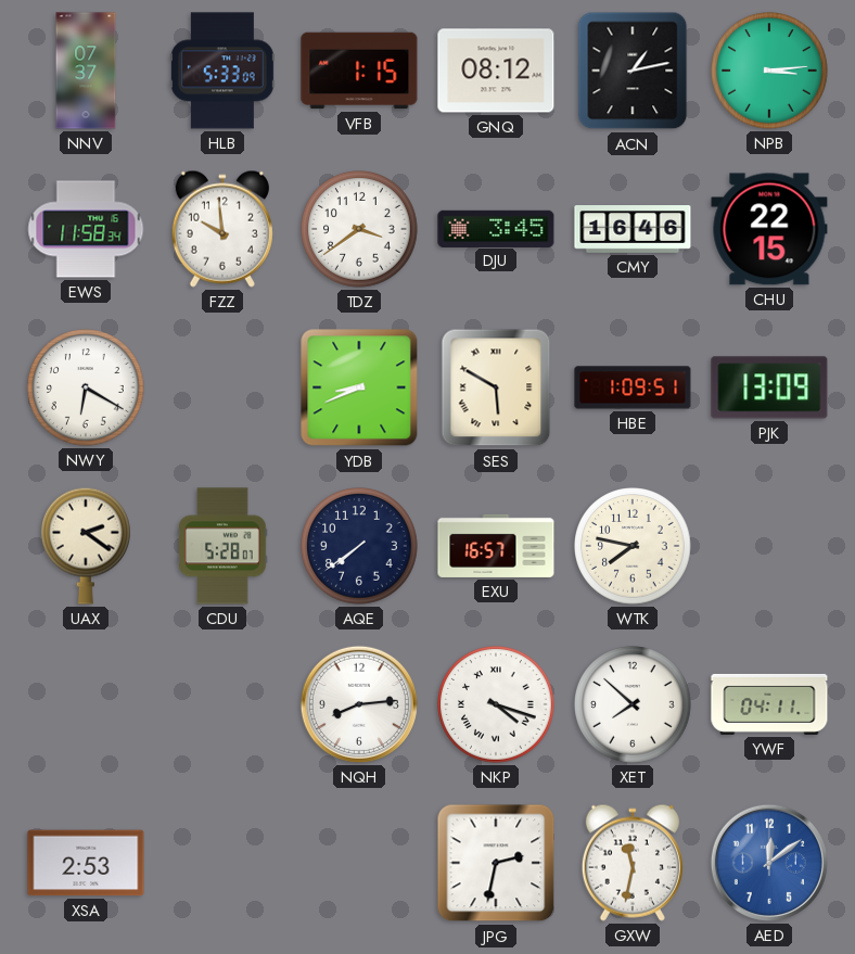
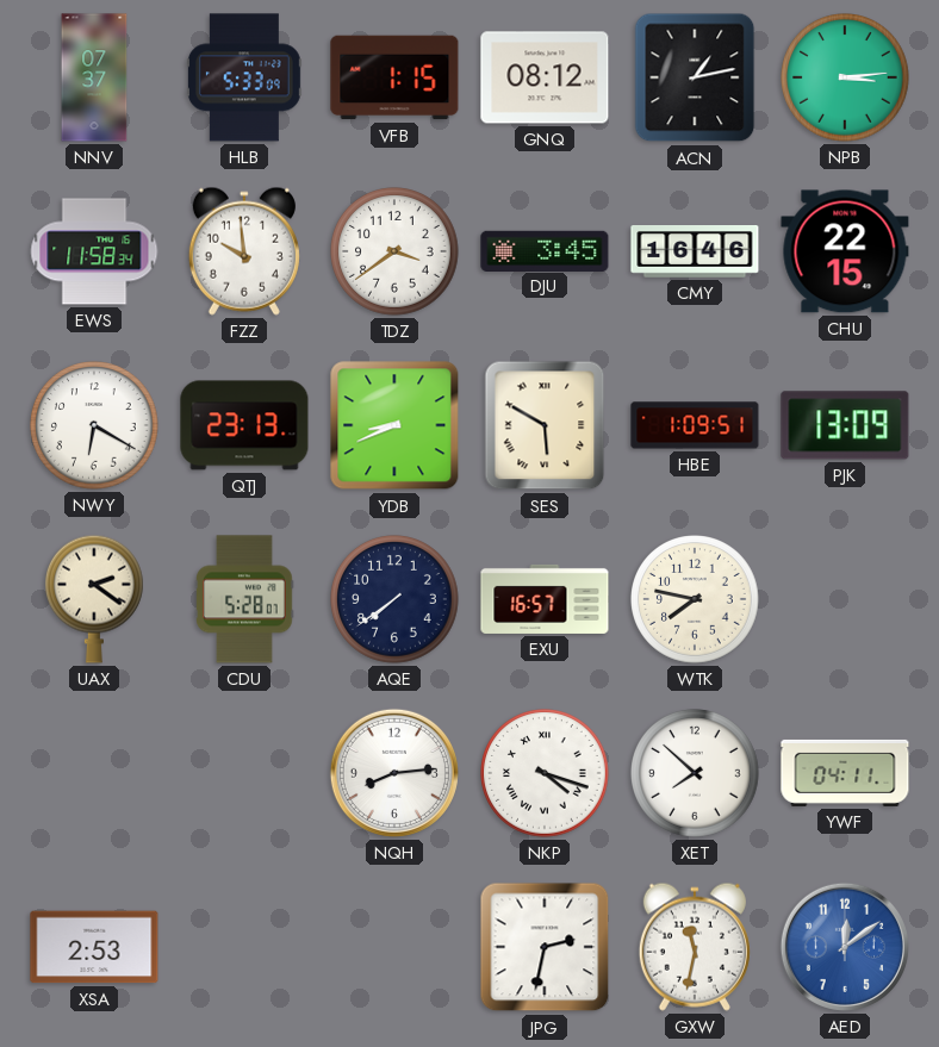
QTJ: none -> 23:13
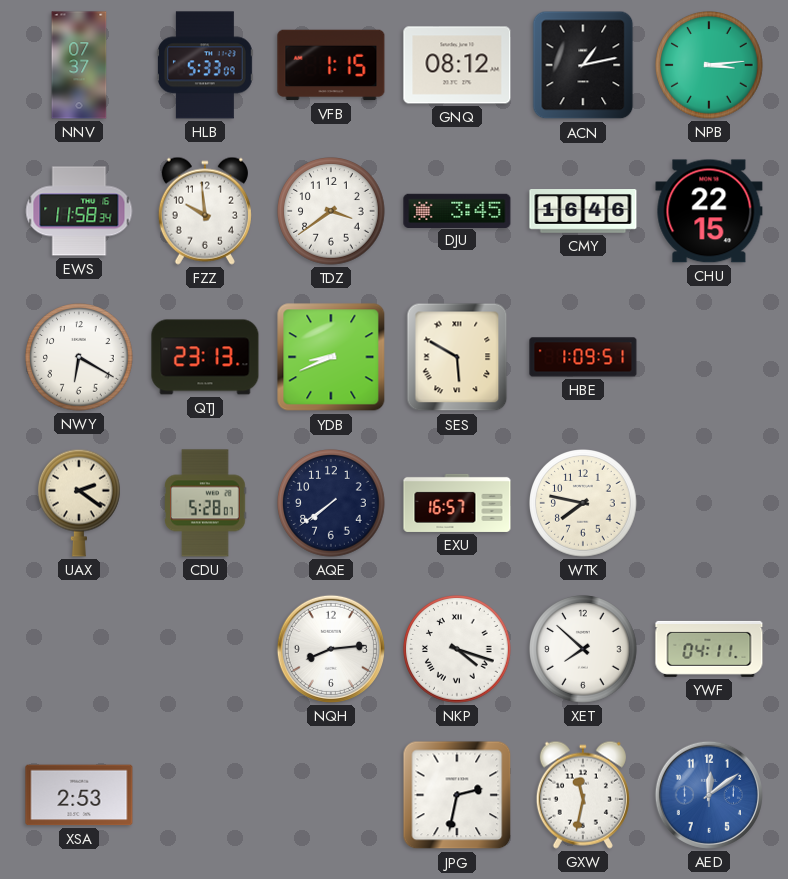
PJK: 13:09 -> none
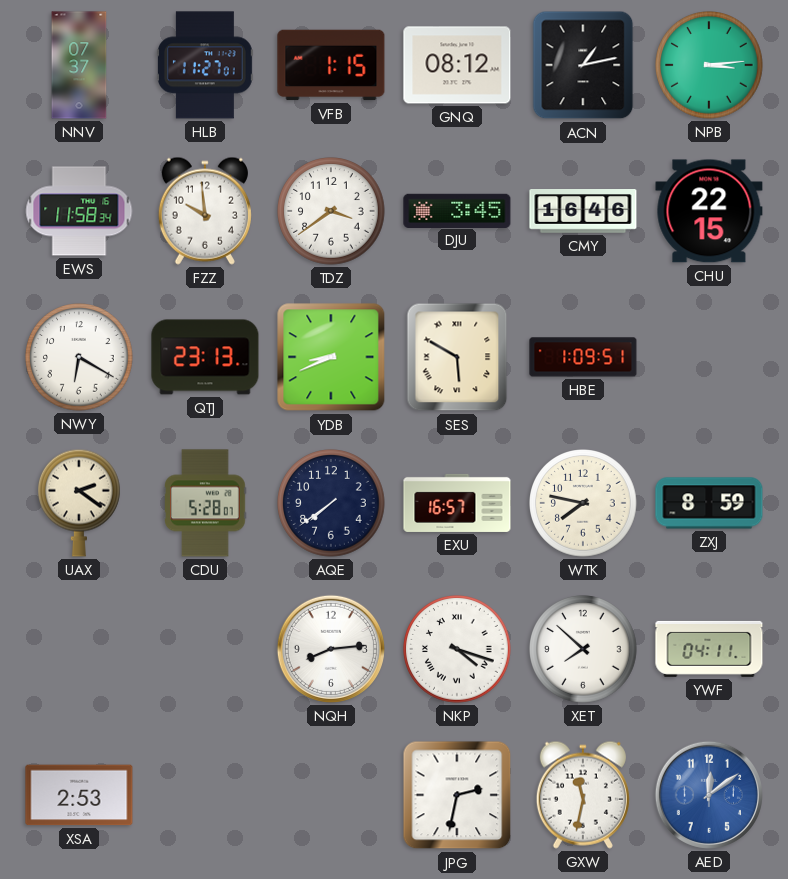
HLB: 5:33 -> 11:27
ZXJ: none -> 8:59
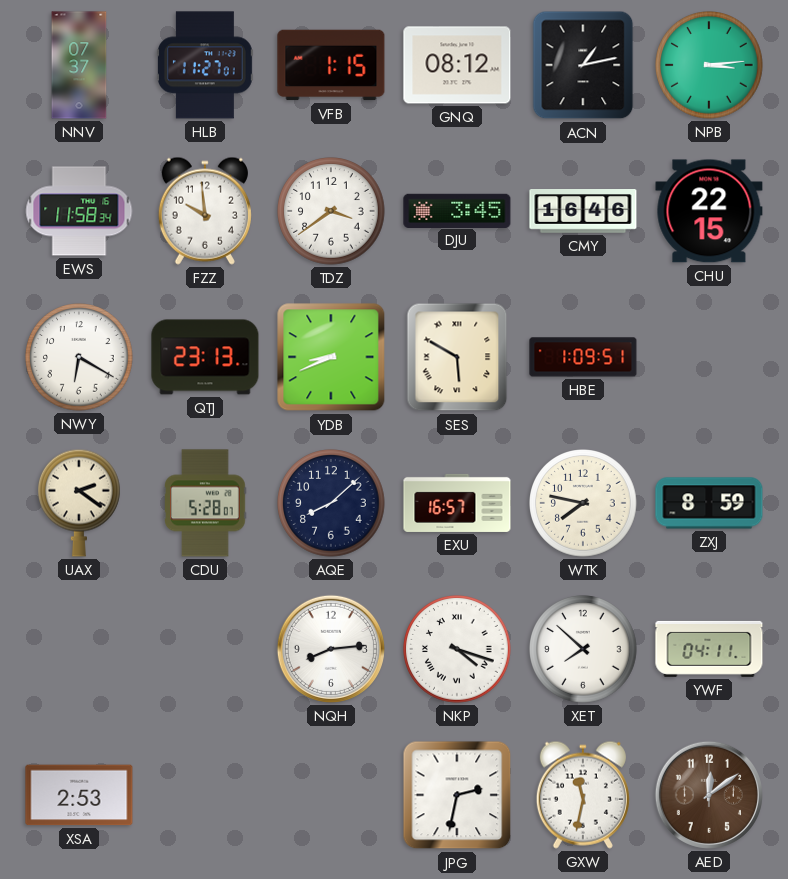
AQE: 7:39 -> 8:08
AED dial: blue -> brown
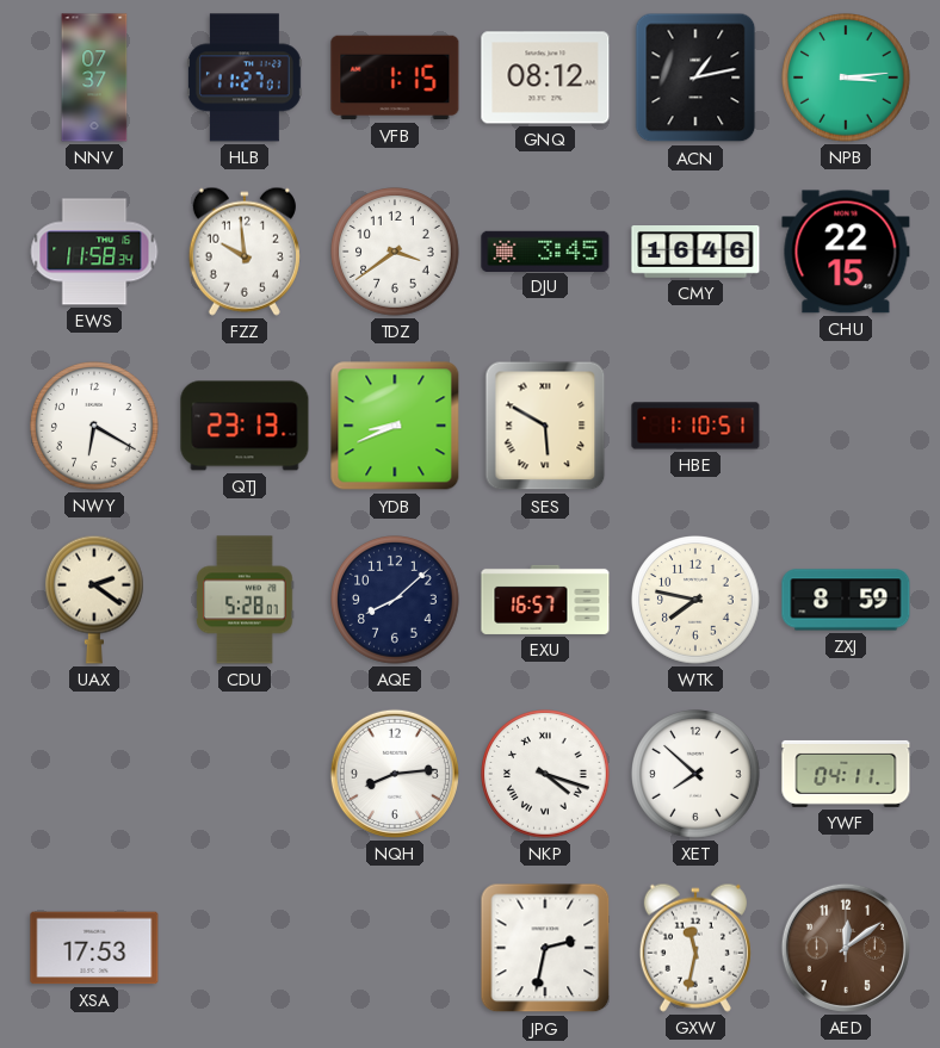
HBE: 1:09 -> 1:10
XSA: 2:53 -> 17:53
